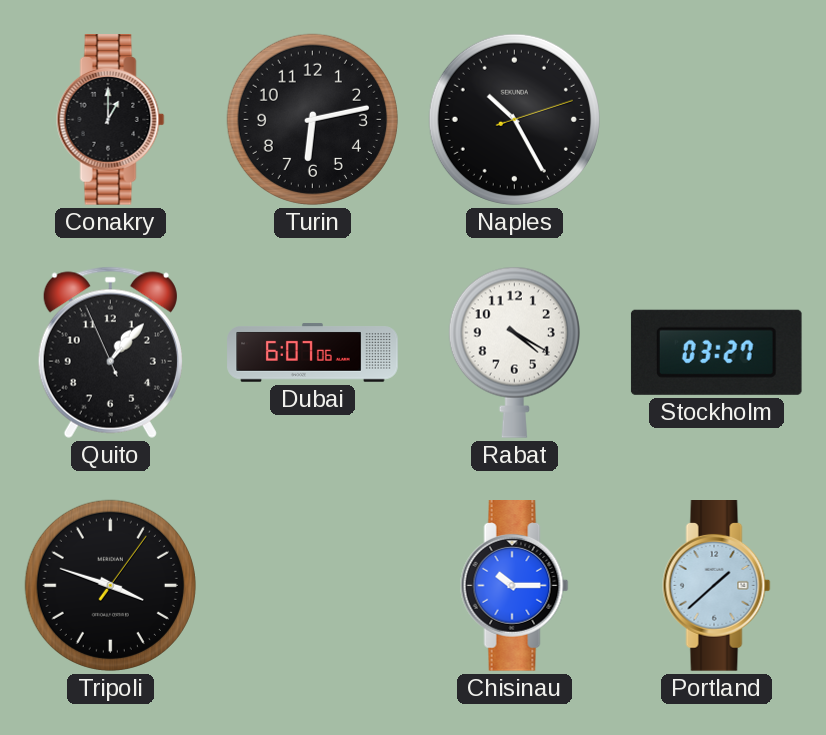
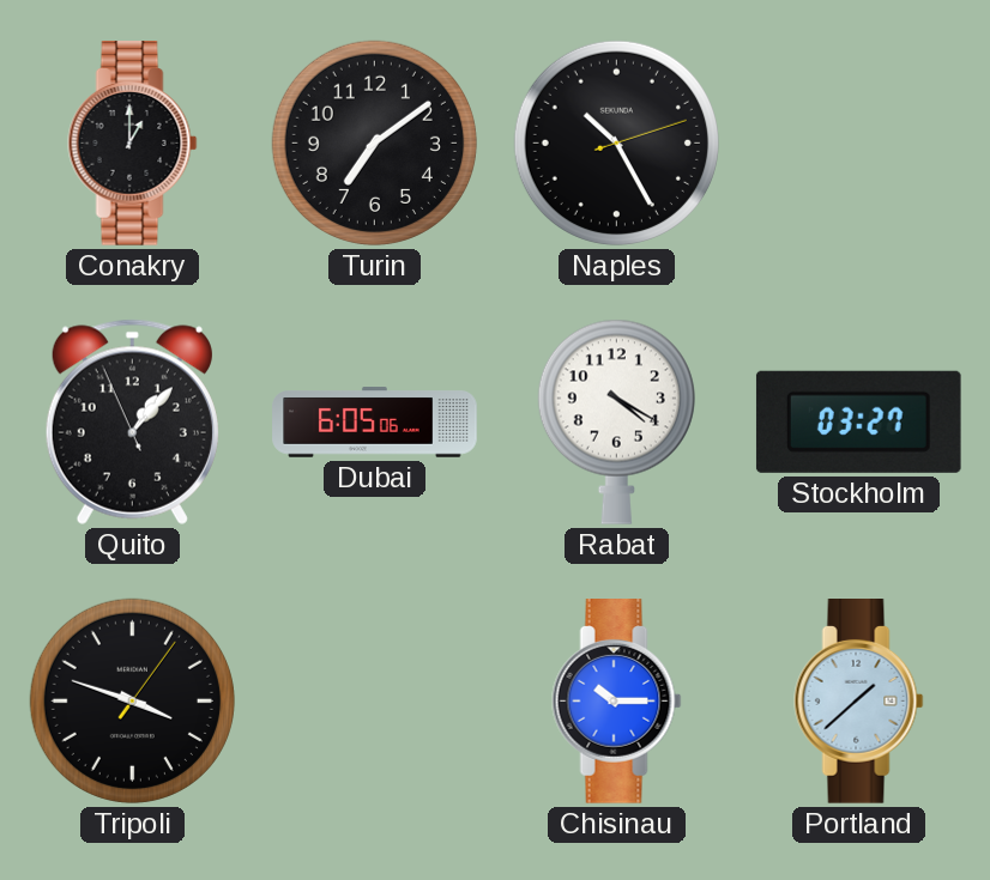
Turin: 6:13 -> 7:09
Dubai: 6:07 -> 6:05
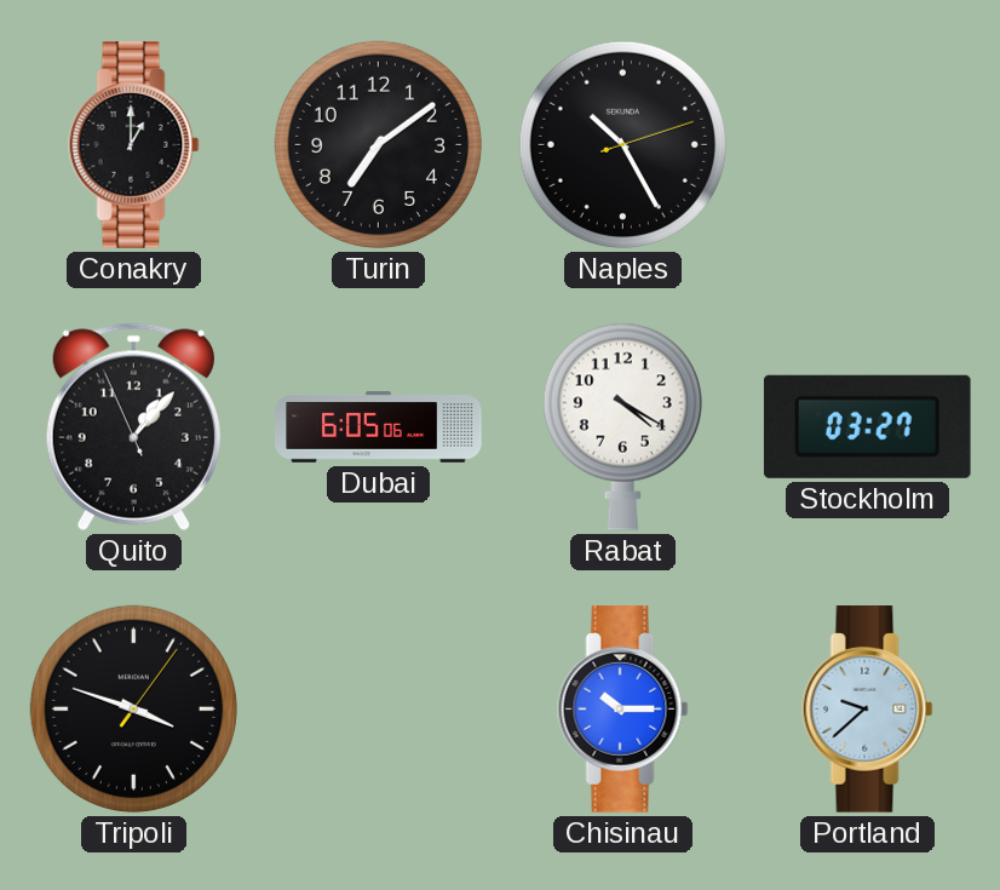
Portland: 1:38 -> 9:38
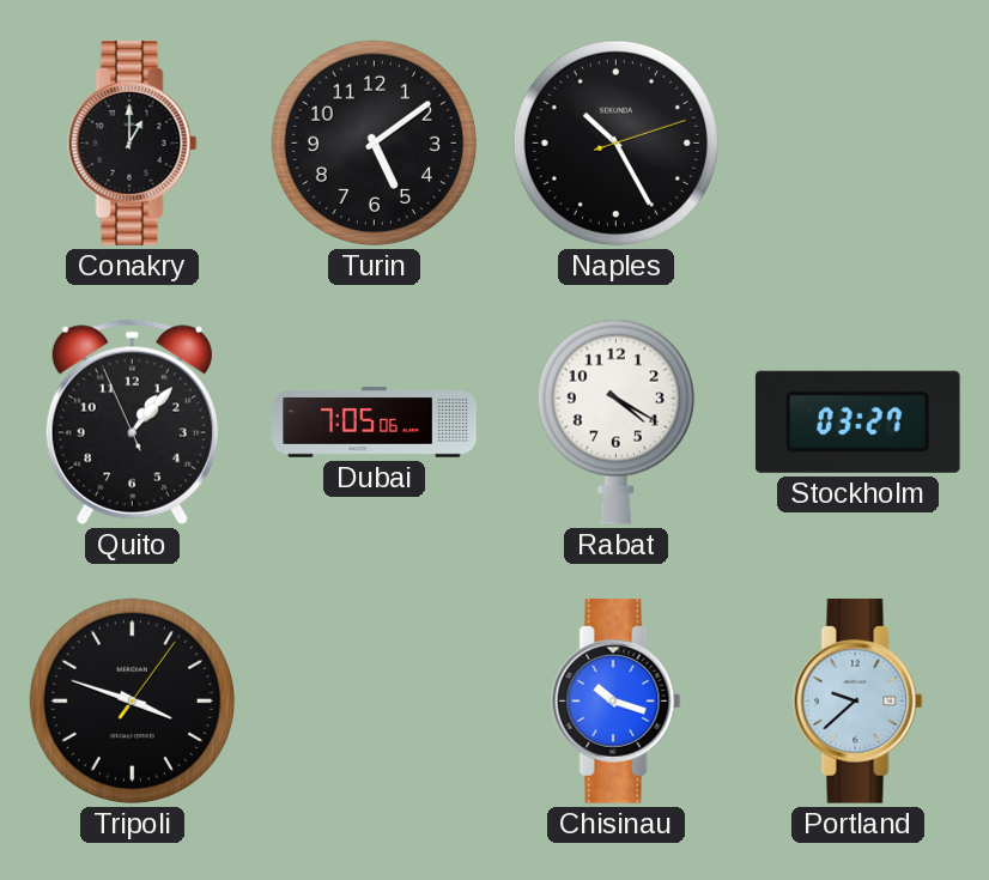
Turin: 7:09 -> 5:09
Dubai: 6:05 -> 7:05
Chisinau: 10:15 -> 10:18
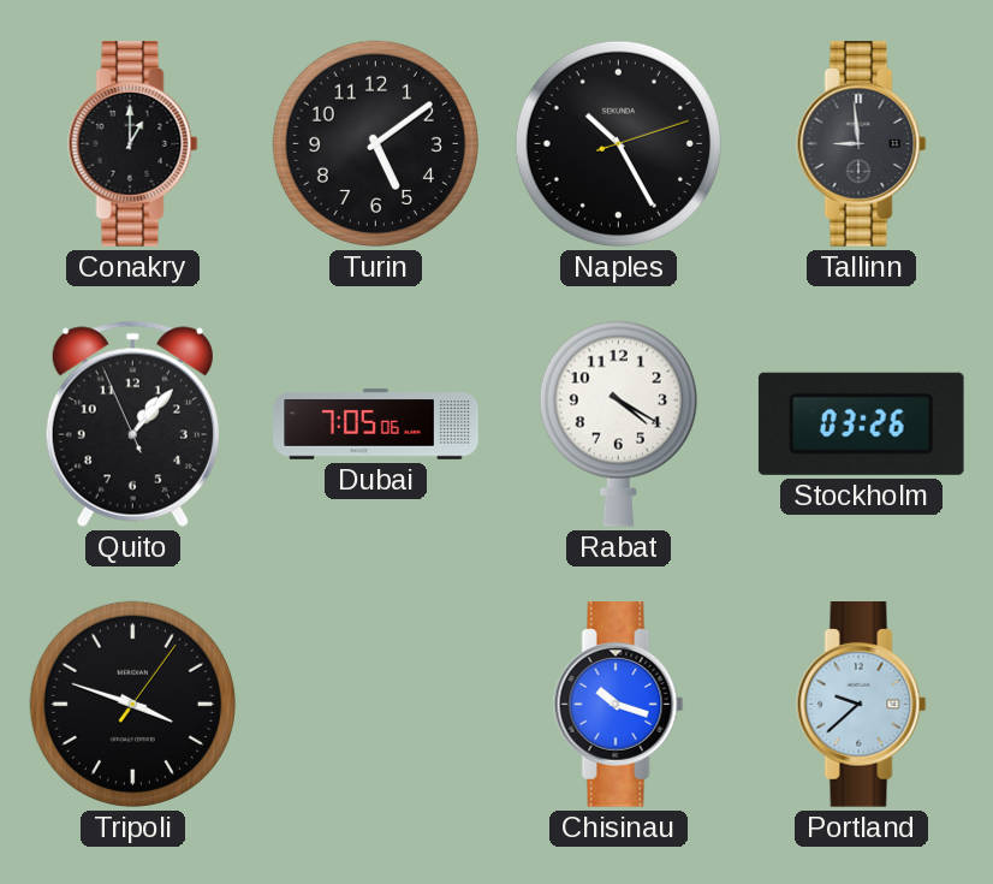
Tallinn: none -> 8:59
Stockholm: 03:27 -> 03:26
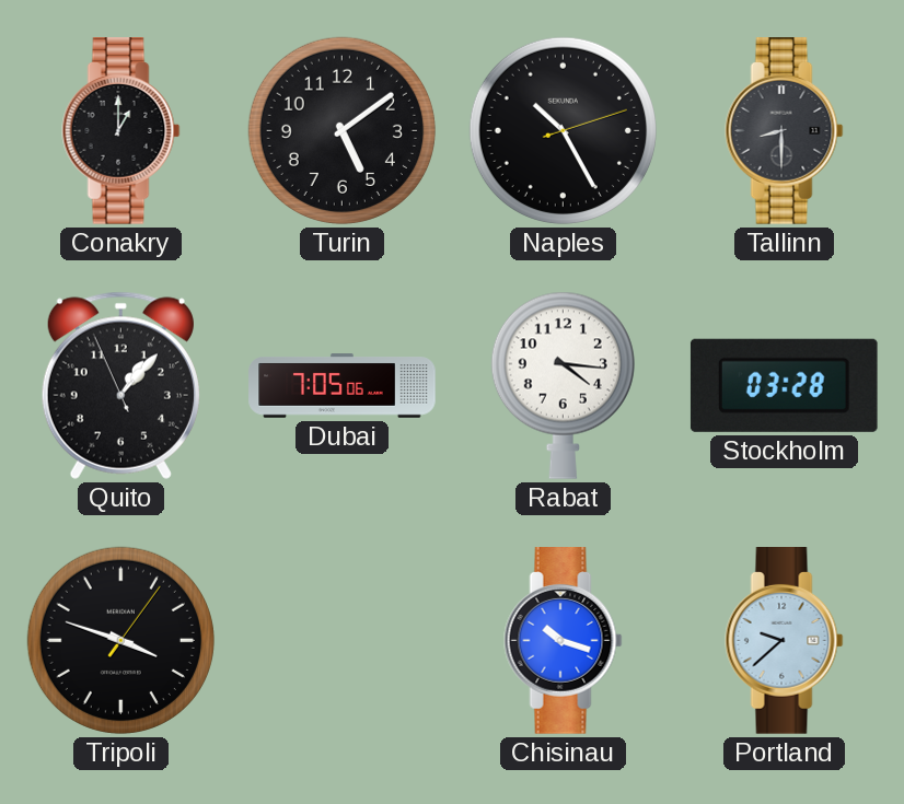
Tallinn: 8:59 -> 8:30
Rabat: 4:20 -> 4:16
Stockholm: 03:26 -> 03:28
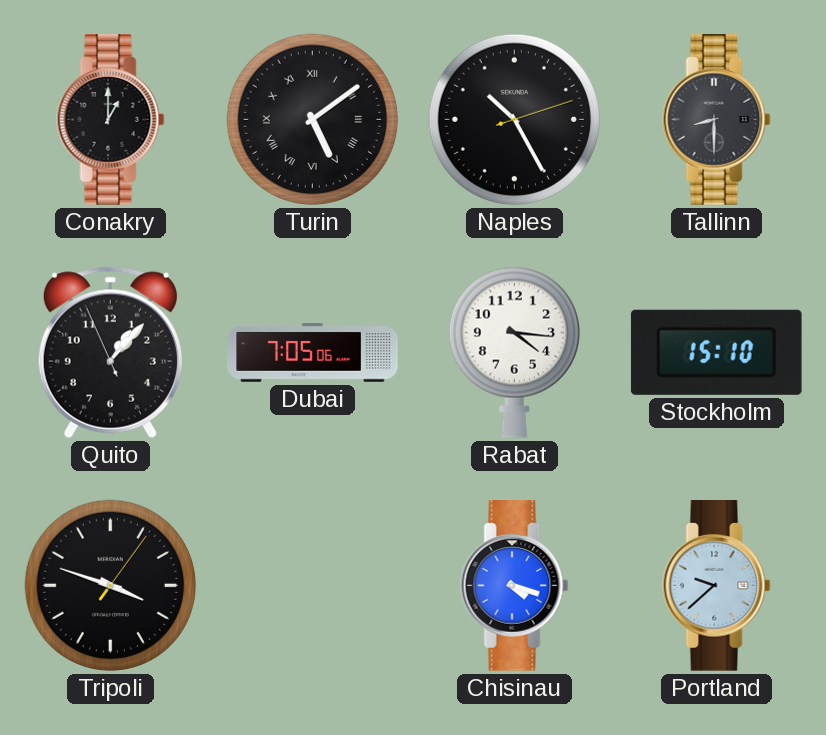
Turin numerals: Arabic -> Roman
Stockholm: 03:28 -> 15:10
Chisinau: 10:18 -> 4:18
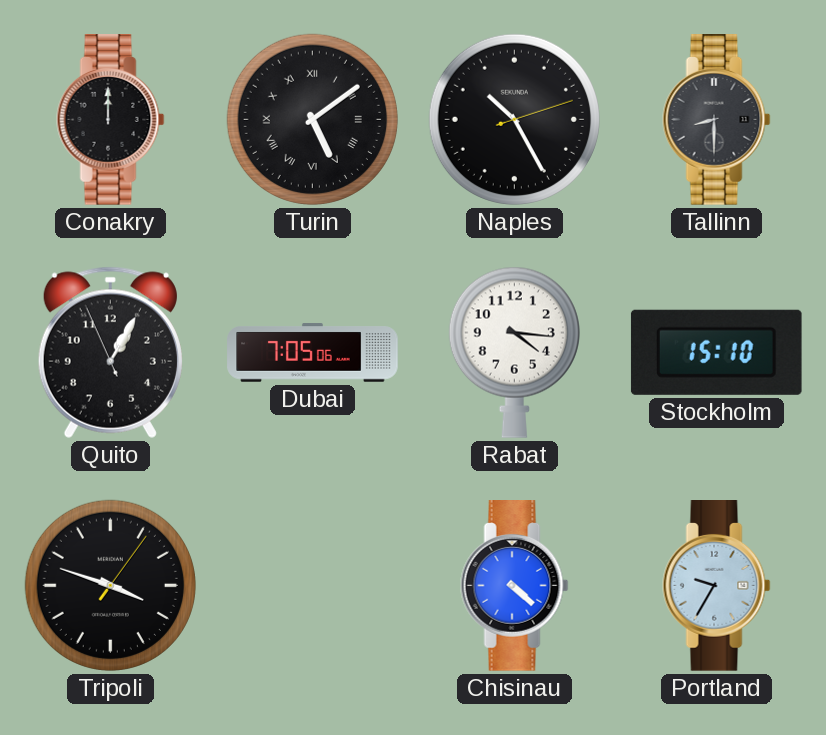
Conakry: 1:00 -> 12:00
Quito: 1:06 -> 1:04
Chisinau: 4:18 -> 4:22
Portland: 9:38 -> 9:35
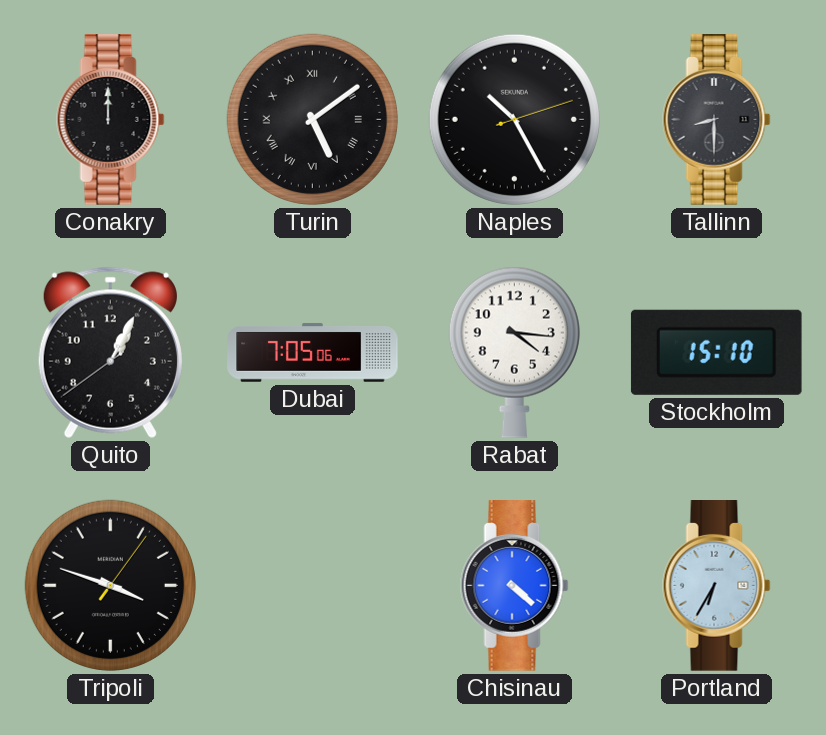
Quito: 1:04:56 -> 1:04:39
Portland: 9:35 -> 6:35
